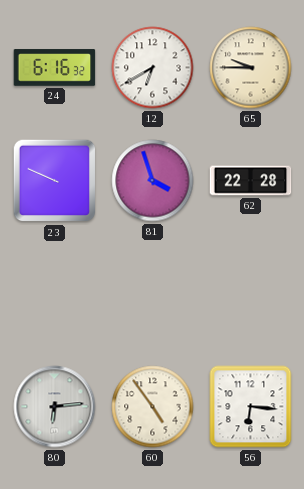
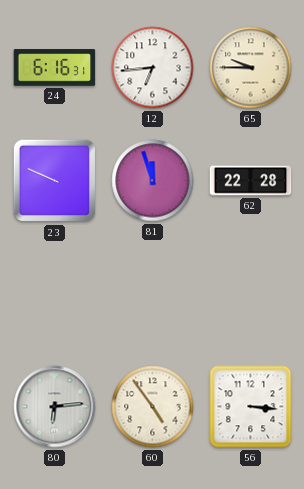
24: 6:16:32 -> 6:16:31
12: 6:40 -> 6:44
81: 3:57 -> 11:57
56: 6:16 -> 3:16
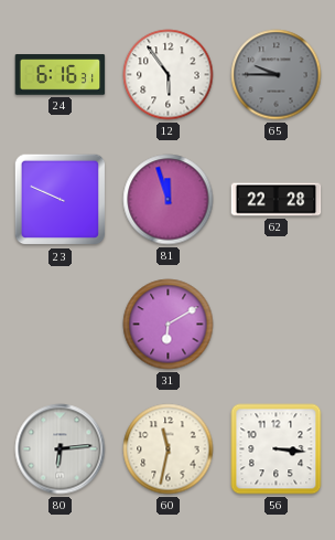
12: 6:44 -> 5:54
65 dial: cream -> grey
31: none -> 6:10
60: 4:54 -> 11:32
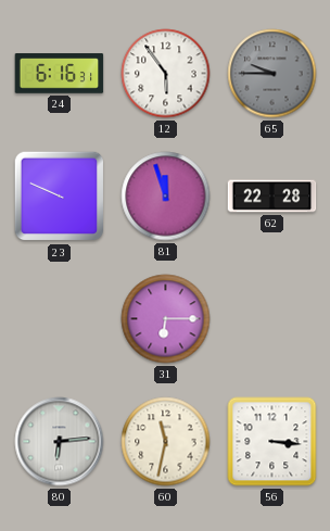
31: 6:10 -> 6:15
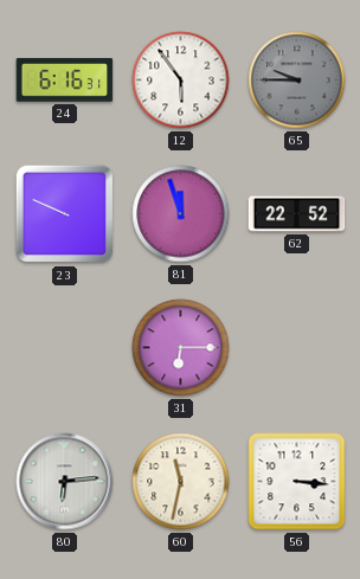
62: 22:28 -> 22:52
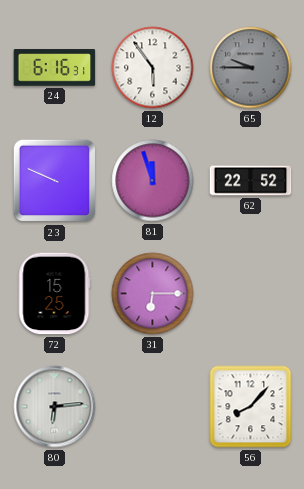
72: none -> 15:25
60: 11:32 -> none
56: 3:16 -> 8:07
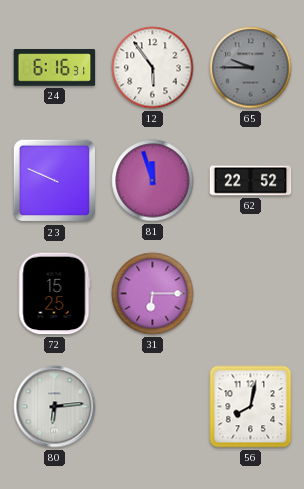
56: 8:07 -> 8:02
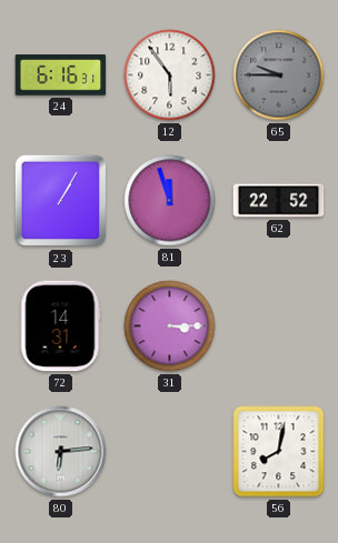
23: 9:49 -> 1:05
72: 15:25 -> 14:31
31: 6:15 -> 3:15
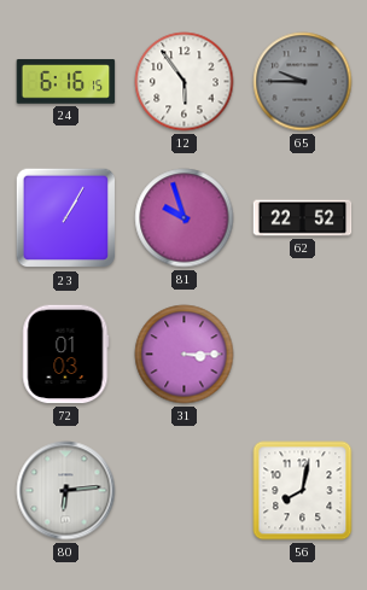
24: 6:16:31 -> 6:16:15
81: 11:57 -> 9:57
72: 14:31 -> 01:03
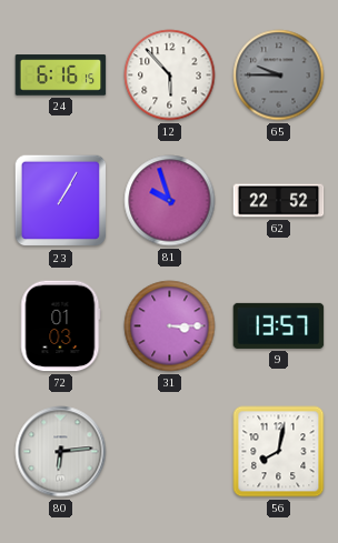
12: 5:54 -> 5:53
9: none -> 13:57
